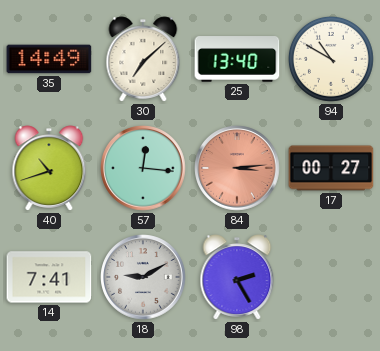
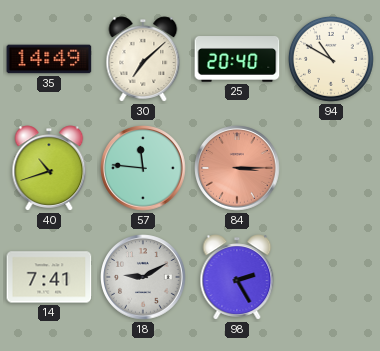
25: 13:40 -> 20:40
57: 12:16 -> 11:46
84: 3:14 -> 3:15
17: 00:27 -> none
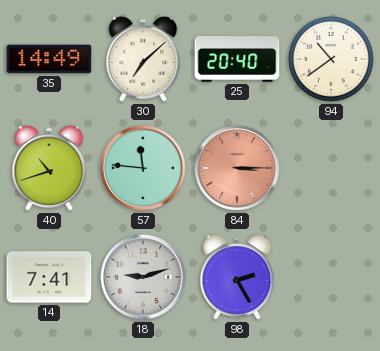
94: 10:50 -> 10:39
18: 9:10 -> 9:12
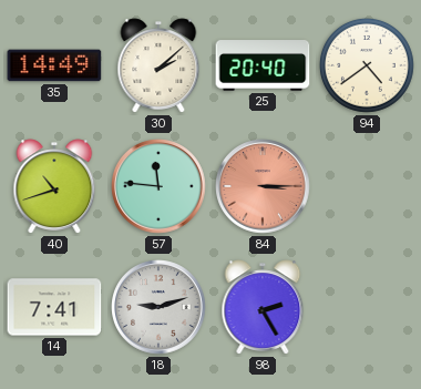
30: 7:08 -> 2:08
94: 10:39 -> 4:39
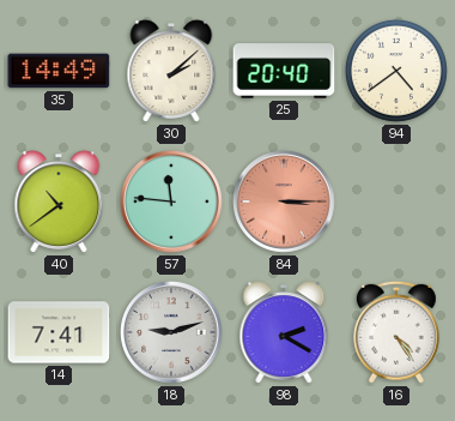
40: 10:42 -> 10:39
98: 2:25 -> 2:20
16: none -> 4:24
